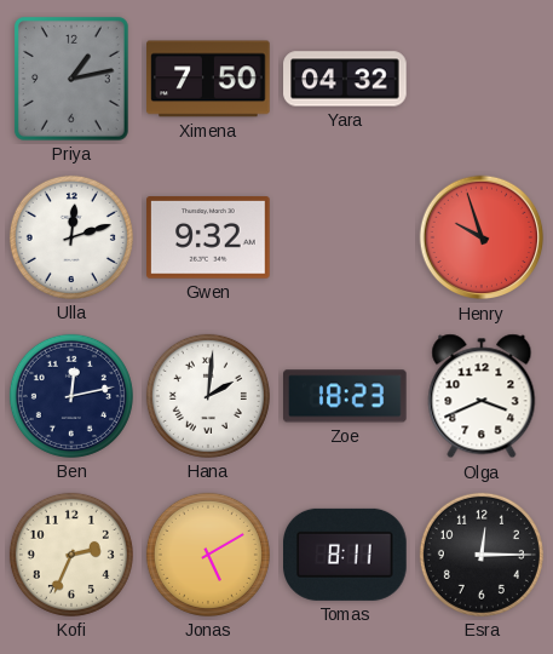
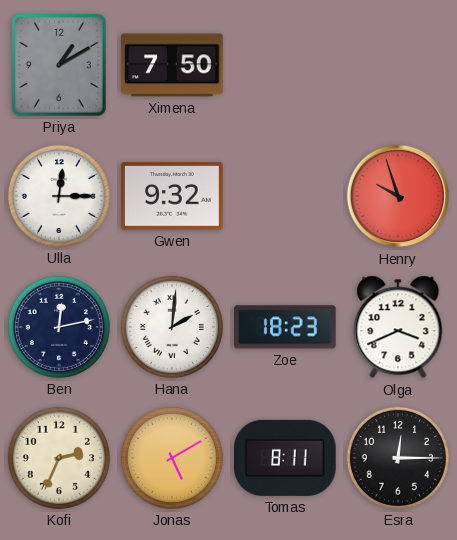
Priya: 1:13 -> 1:10
Yara: 04:32 -> none
Ulla: 12:12 -> 12:15
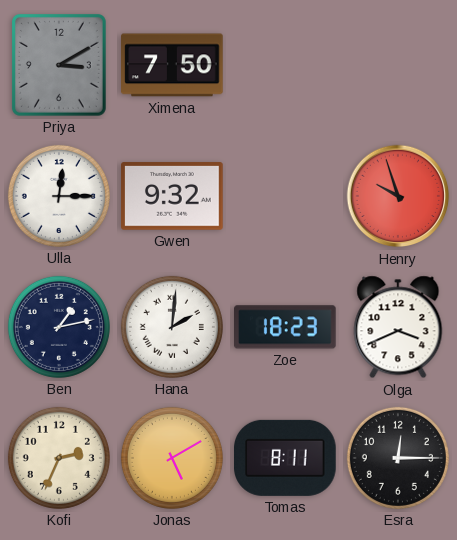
Priya: 1:10 -> 3:10
Ben: 12:13 -> 1:13
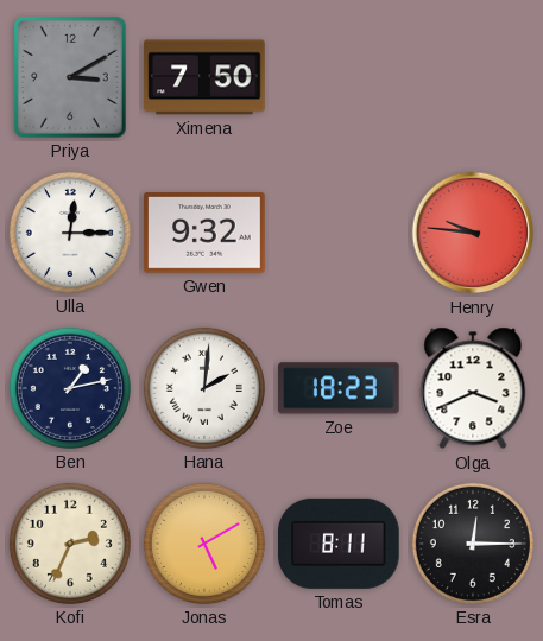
Henry: 9:57 -> 9:46
